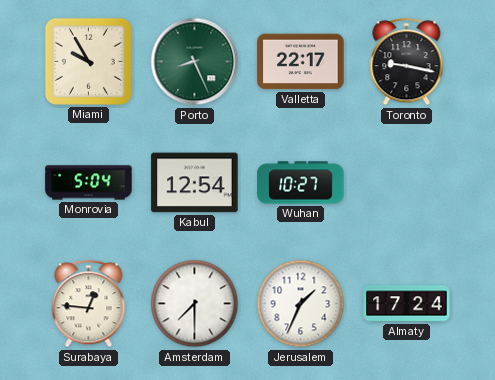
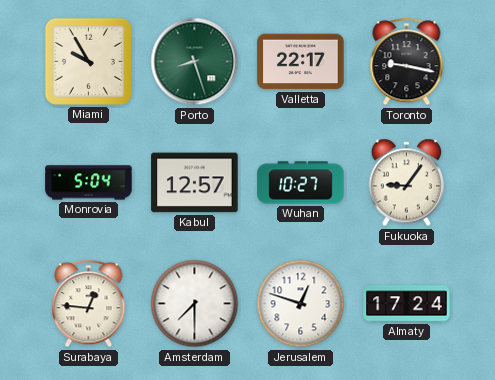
Porto: 8:26 -> 8:27
Kabul: 12:54 -> 12:57
Fukuoka: none -> 9:06
Jerusalem: 1:34 -> 12:48
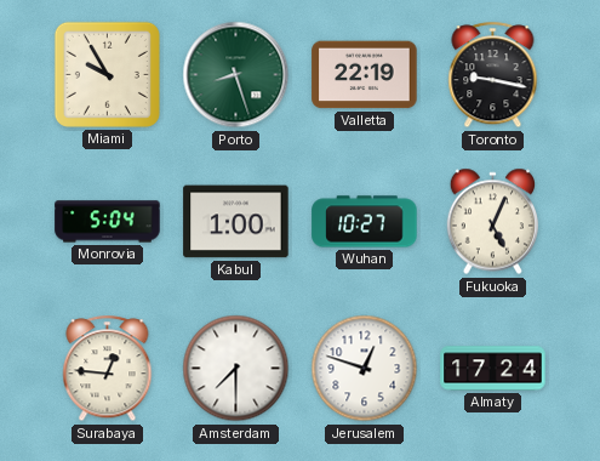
Valletta: 22:17 -> 22:19
Kabul: 12:57 -> 1:00
Fukuoka: 9:06 -> 5:04
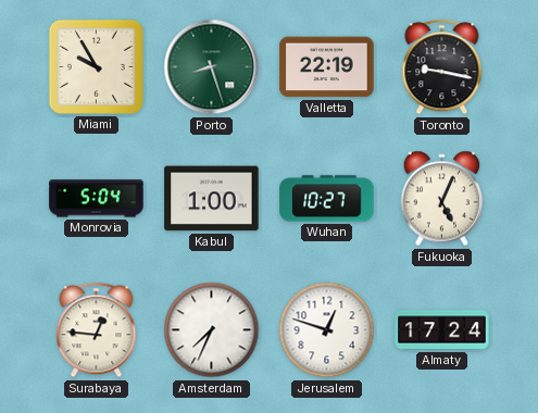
Amsterdam: 7:30 -> 7:34
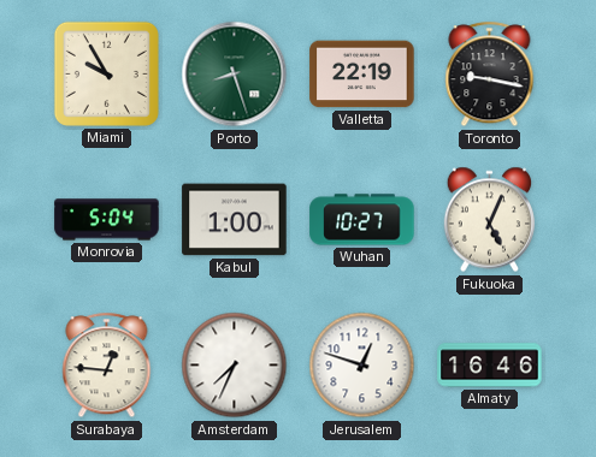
Almaty: 17:24 -> 16:46
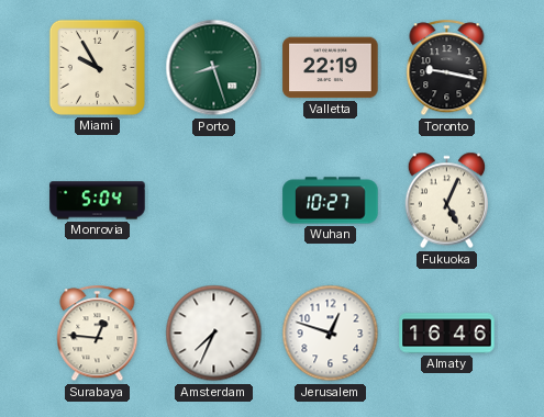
Kabul: 1:00 -> none
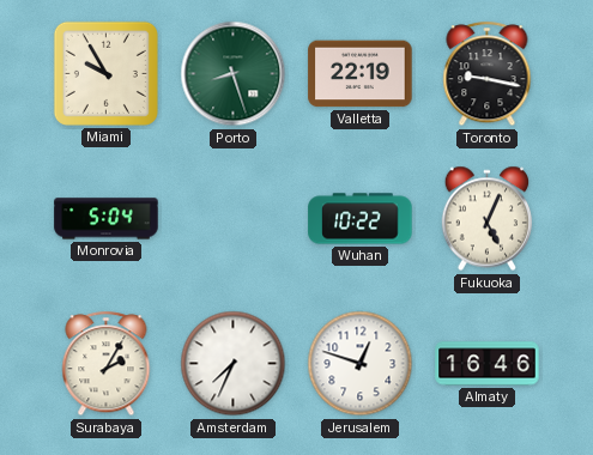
Wuhan: 10:27 -> 10:22
Surabaya: 12:46 -> 2:05
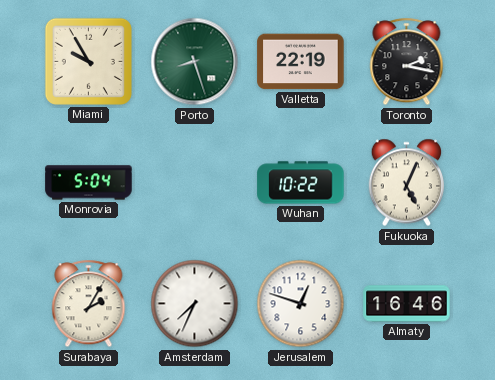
Toronto: 9:17 -> 2:17
